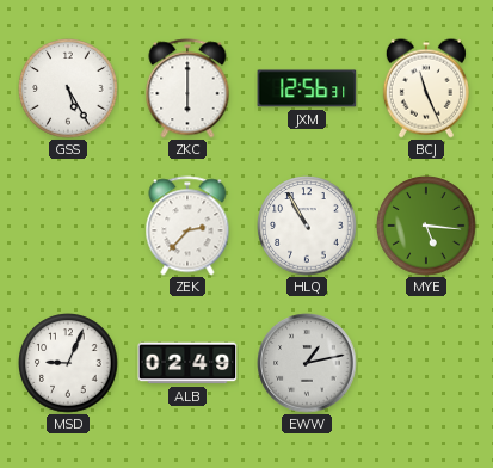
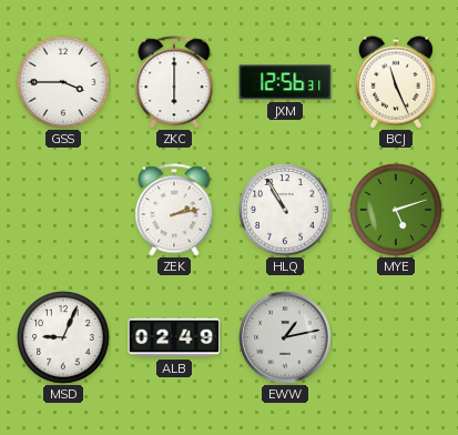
GSS: 5:25 -> 3:45
ZEK: 2:37 -> 2:13
MYE: 5:16 -> 5:12
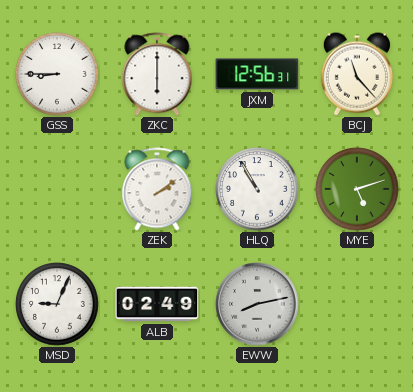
GSS: 3:45 -> 8:45
BCJ: 11:26 -> 11:23
ZEK: 2:13 -> 2:09
EWW: 1:13 -> 8:13
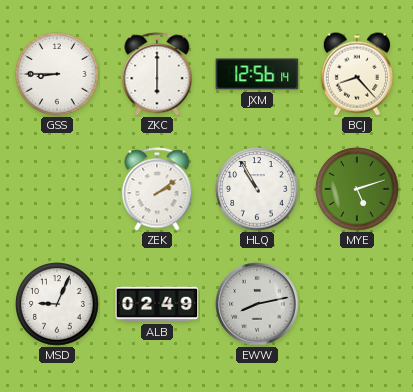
JXM: 12:56:31 -> 12:56:14
BCJ: 11:23 -> 8:23
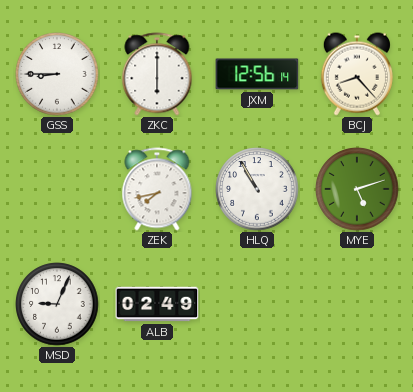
ZEK: 2:09 -> 7:43
EWW: 8:13 -> none
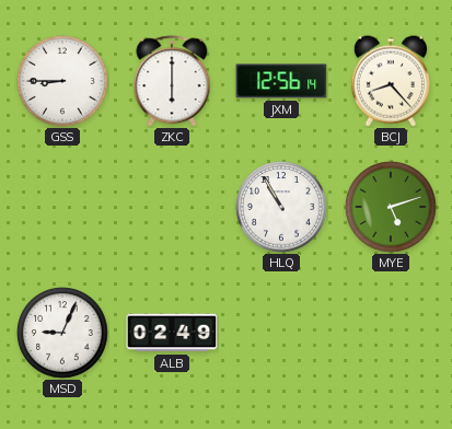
ZEK: 7:43 -> none
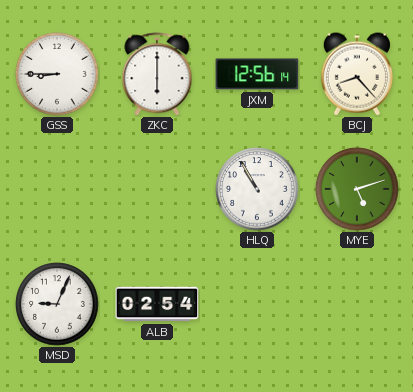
ALB: 02:49 -> 02:54
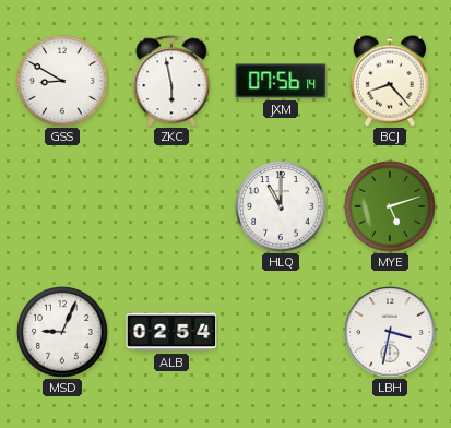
GSS: 8:45 -> 8:50
ZKC: 6:00 -> 5:58
JXM: 12:56 -> 07:56
HLQ: 10:55 -> 11:00
LBH: none -> 3:32
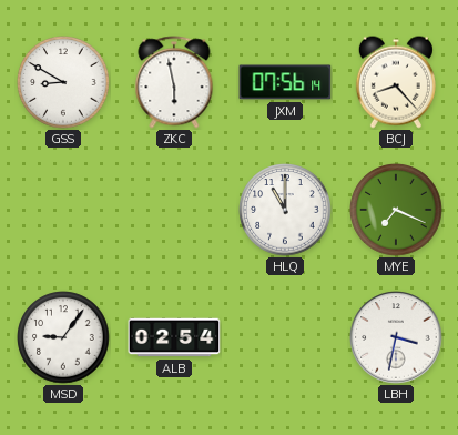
MYE: 5:12 -> 7:19
MSD: 9:04 -> 9:06
